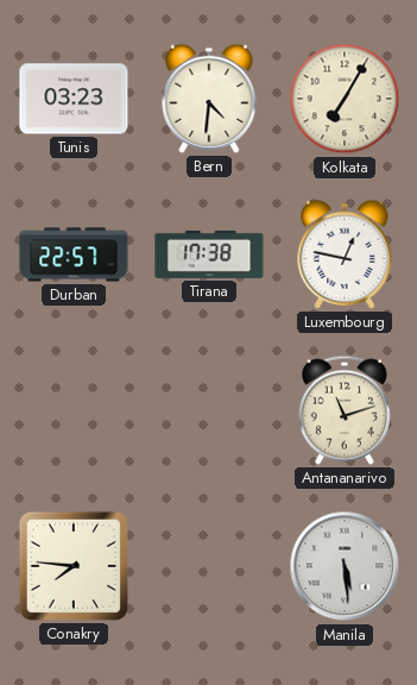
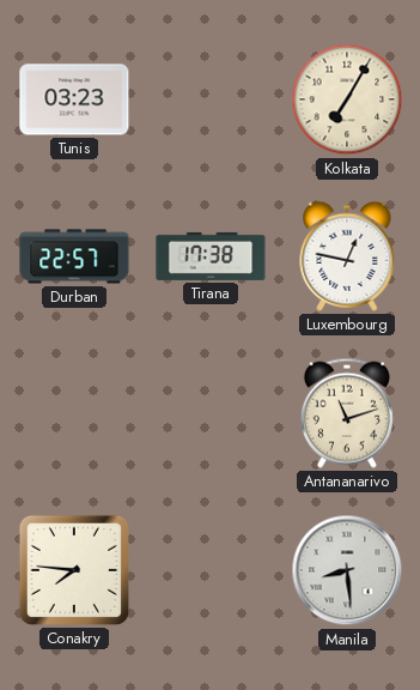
Bern: 4:31 -> none
Manila: 5:29 -> 8:29
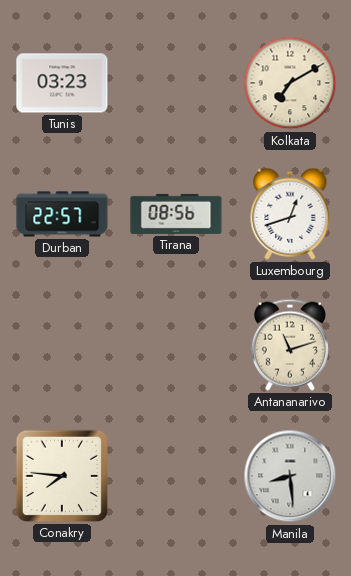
Kolkata: 7:05 -> 7:10
Tirana: 17:38 -> 08:56
Luxembourg: 12:47 -> 12:42
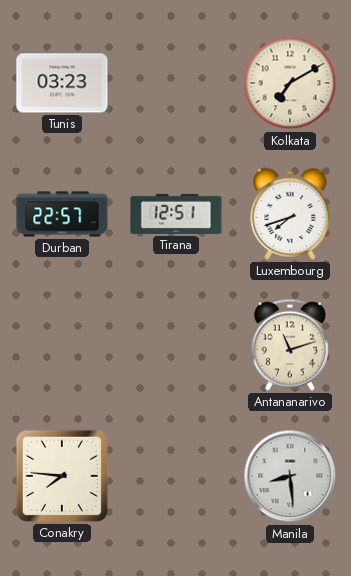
Tirana: 08:56 -> 12:51
Luxembourg: 12:42 -> 7:42
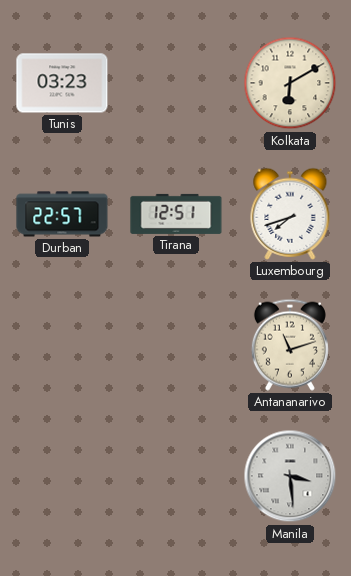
Kolkata: 7:10 -> 6:10
Conakry: 7:46 -> none
Manila: 8:29 -> 3:29
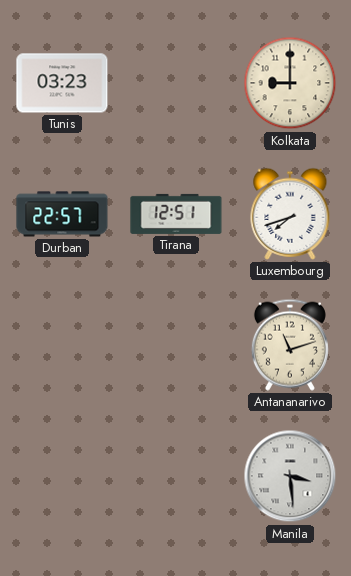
Kolkata: 6:10 -> 9:00
